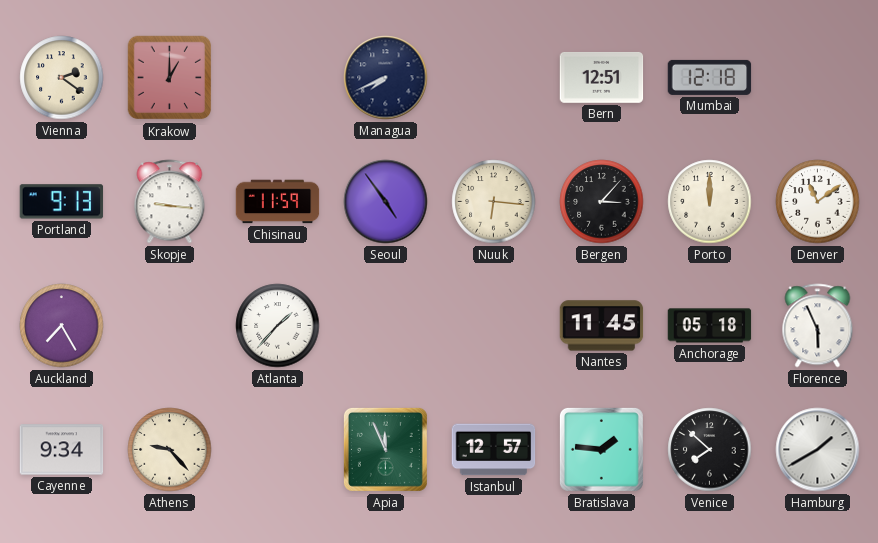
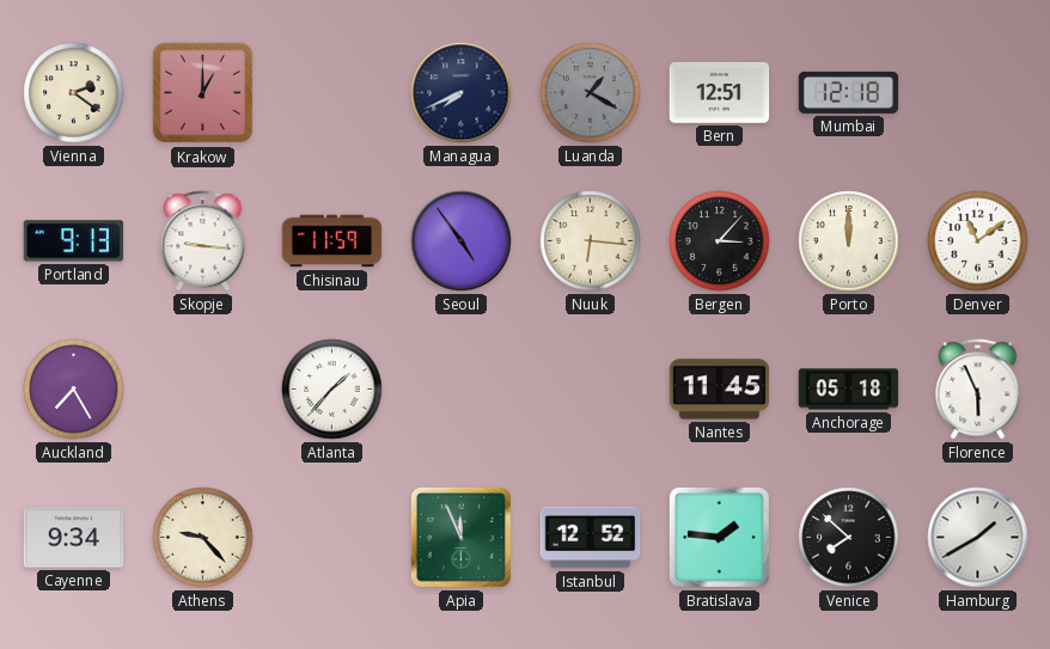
Luanda: none -> 1:20
Istanbul: 12:57 -> 12:52
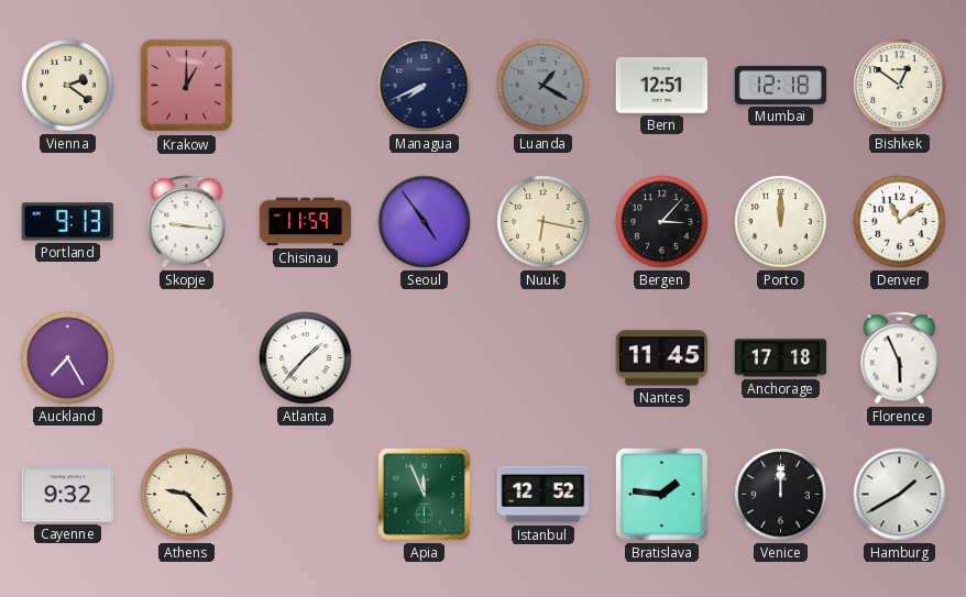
Bishkek: none -> 12:51
Nuuk: 6:16 -> 6:17
Anchorage: 05:18 -> 17:18
Cayenne: 9:34 -> 9:32
Venice: 7:52 -> 12:00
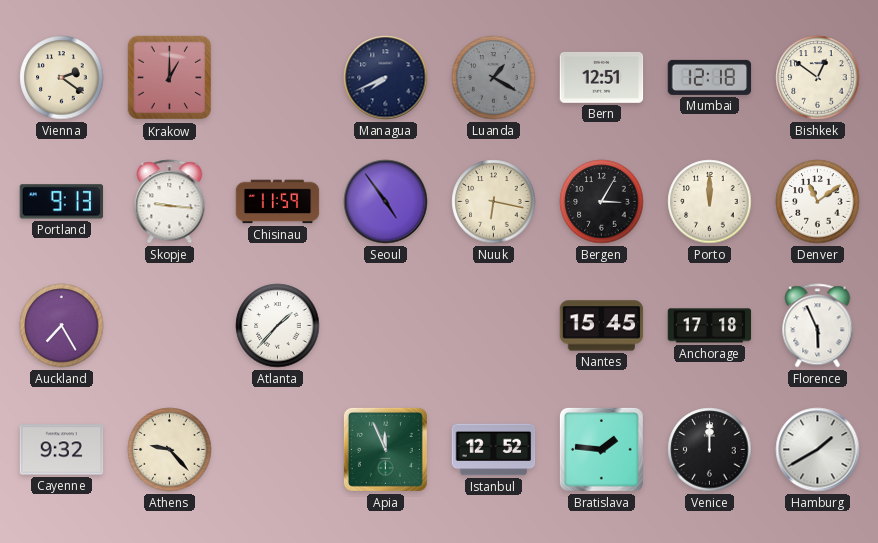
Bergen: 3:07 -> 3:05
Nantes: 11:45 -> 15:45
